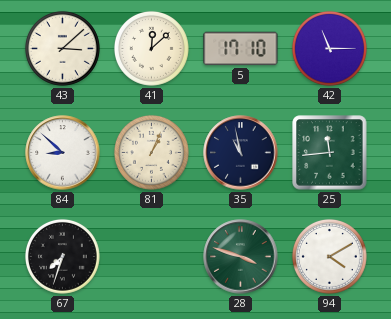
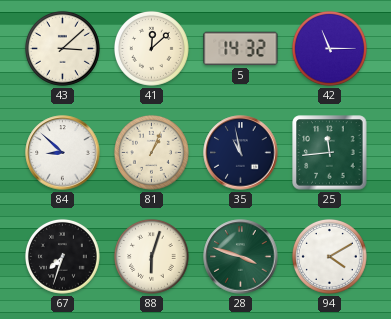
5: 17:10 -> 14:32
88: none -> 6:03
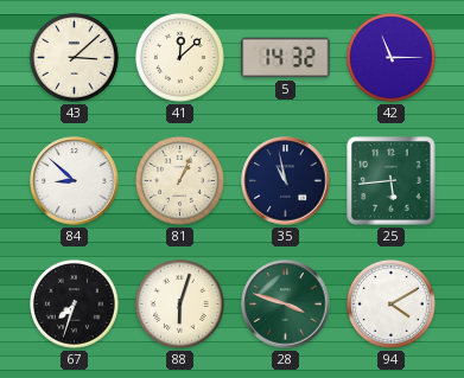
25: 11:44 -> 5:44
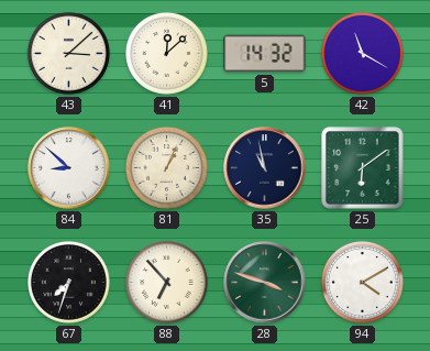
42: 11:15 -> 11:20
25: 5:44 -> 6:09
88: 6:03 -> 6:53
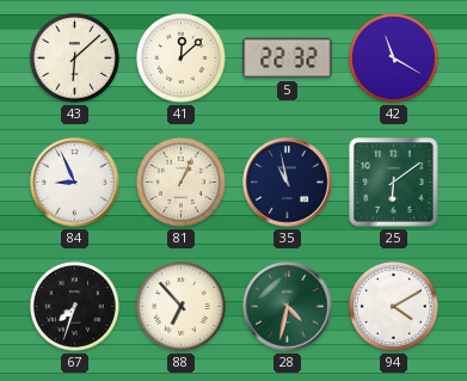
43: 3:08 -> 6:08
5: 14:32 -> 22:32
84: 8:52 -> 8:56
28: 3:48 -> 4:32
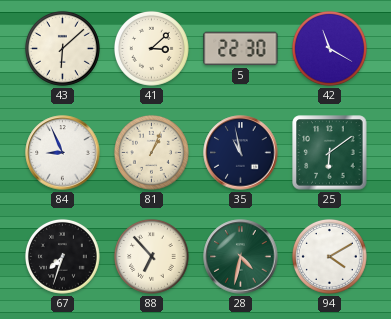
41: 12:08 -> 3:08
5: 22:32 -> 22:30
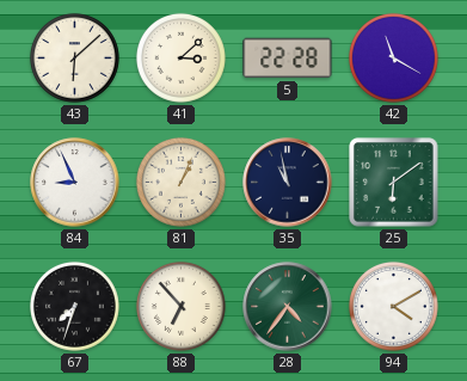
5: 22:30 -> 22:28
28: 4:32 -> 4:36
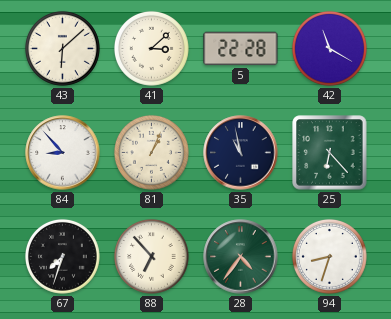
84: 8:56 -> 8:53
25: 6:09 -> 6:23
94: 4:10 -> 8:33
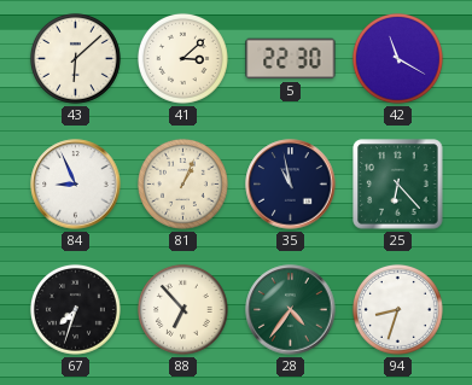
5: 22:28 -> 22:30
84: 8:53 -> 8:56
